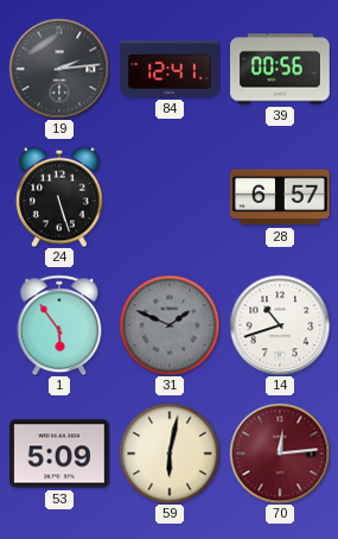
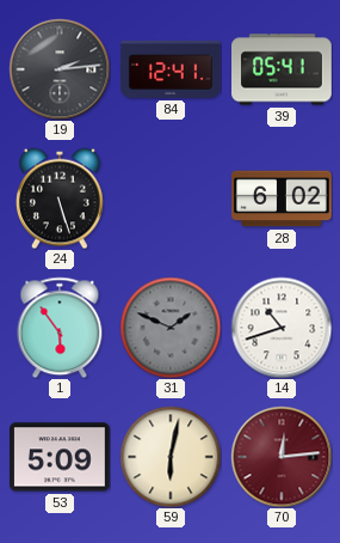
39: 00:56 -> 05:41
28: 6:57 -> 6:02
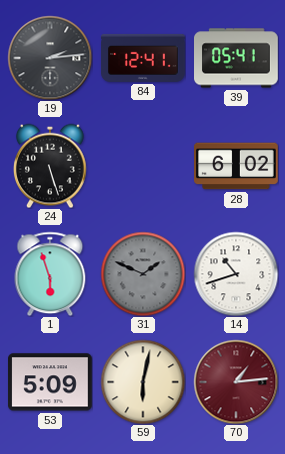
1: 5:54 -> 5:57
70: 12:14 -> 1:14
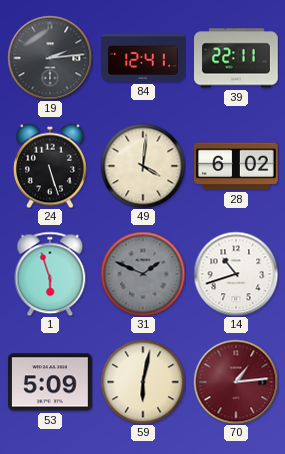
39: 05:41 -> 22:11
49: none -> 4:01
